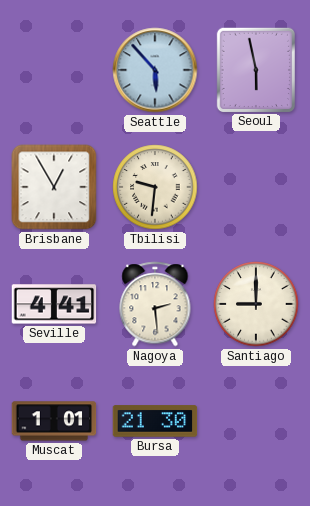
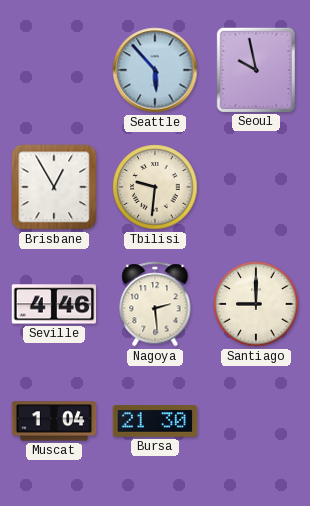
Seoul: 5:58 -> 9:58
Seville: 4:41 -> 4:46
Muscat: 1:01 -> 1:04
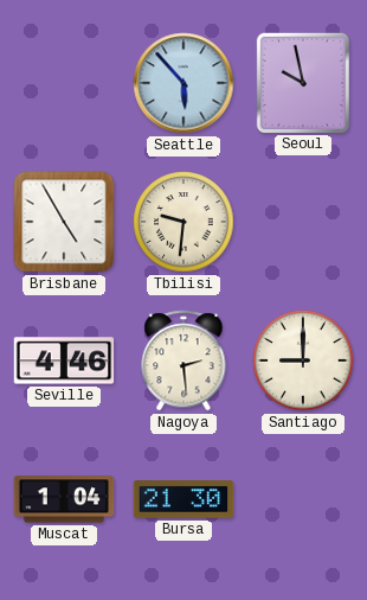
Brisbane: 12:55 -> 4:55
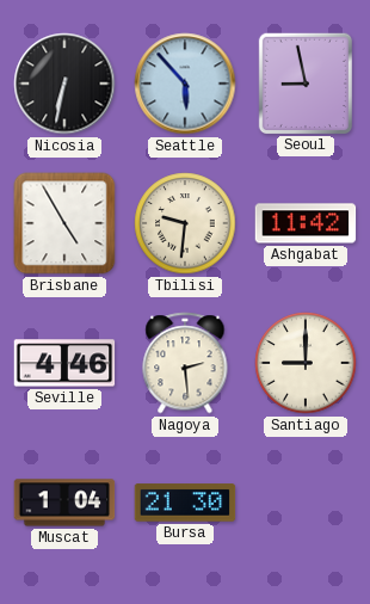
Nicosia: none -> 6:32
Seoul: 9:58 -> 8:58
Ashgabat: none -> 11:42
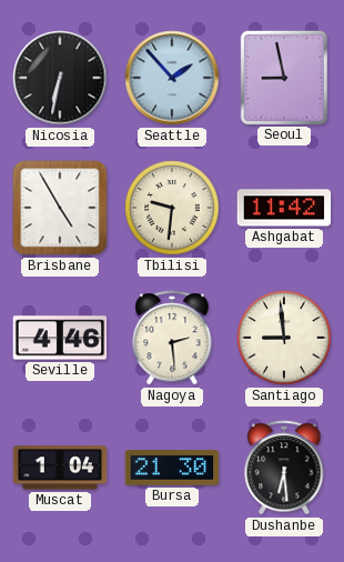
Seattle: 5:53 -> 1:53
Santiago: 9:00 -> 8:59
Dushanbe: none -> 6:29
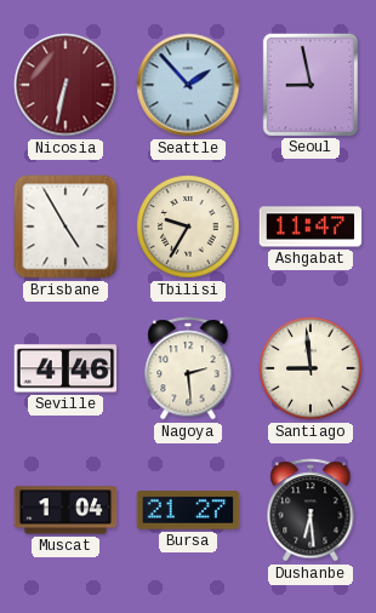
Nicosia dial: black -> burgundy
Tbilisi: 9:31 -> 9:35
Ashgabat: 11:42 -> 11:47
Bursa: 21:30 -> 21:27
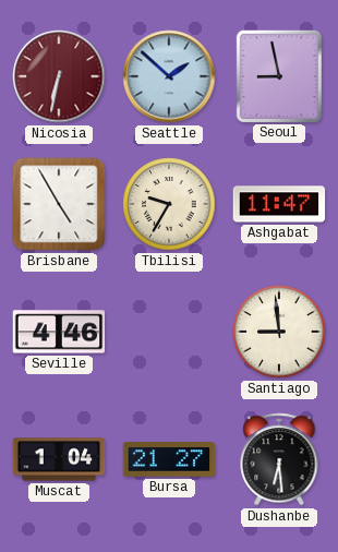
Seattle: 1:53 -> 1:52
Nagoya: 2:29 -> none
